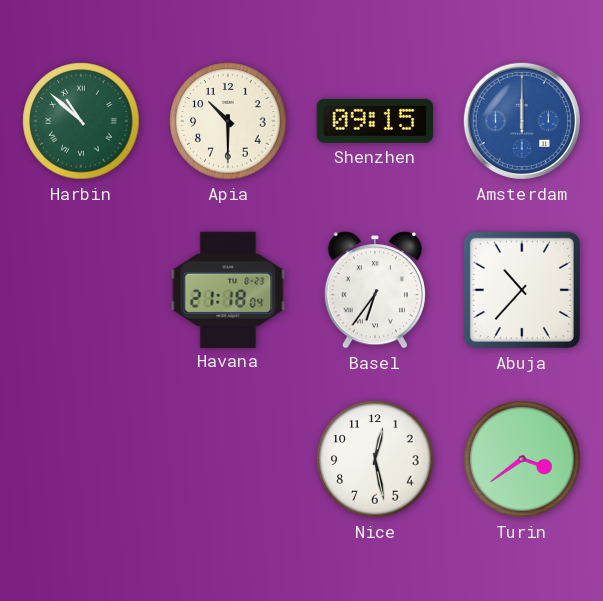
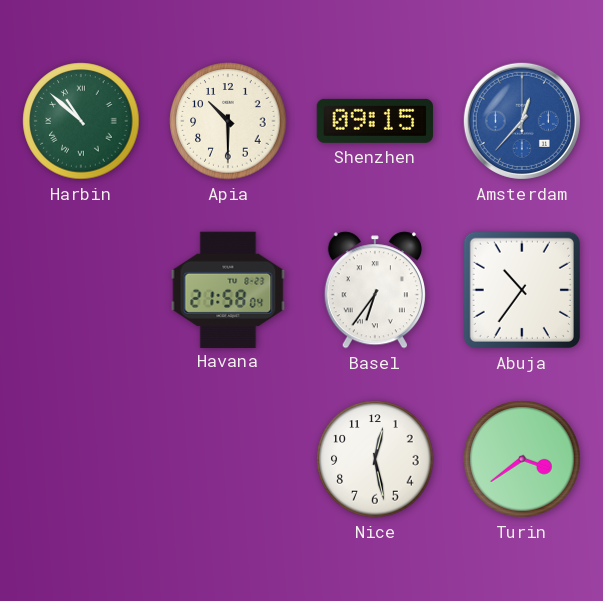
Amsterdam: 12:00 -> 12:37
Havana: 21:18 -> 21:58
Abuja: 10:37 -> 10:36
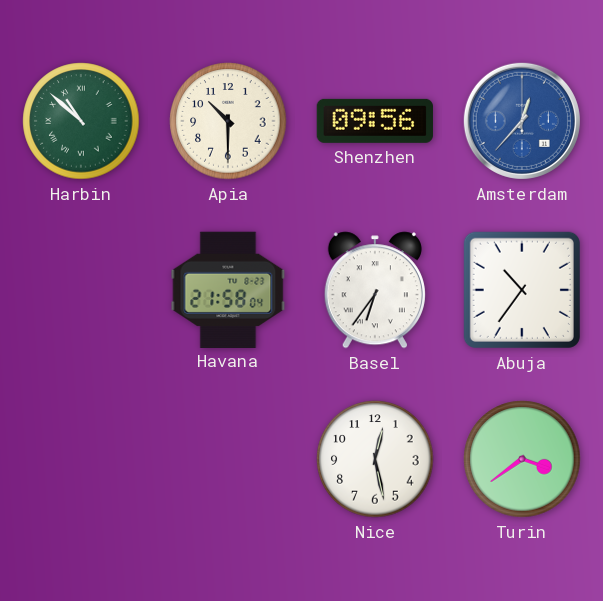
Shenzhen: 09:15 -> 09:56
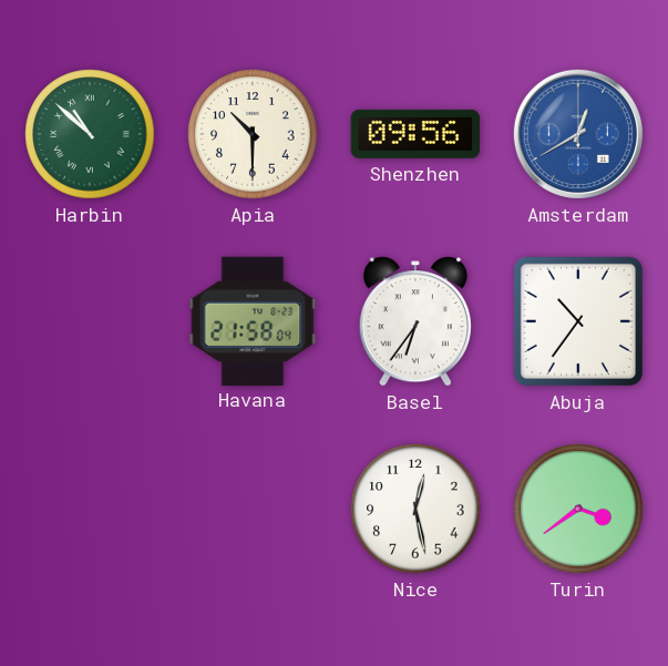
Amsterdam: 12:37 -> 12:40
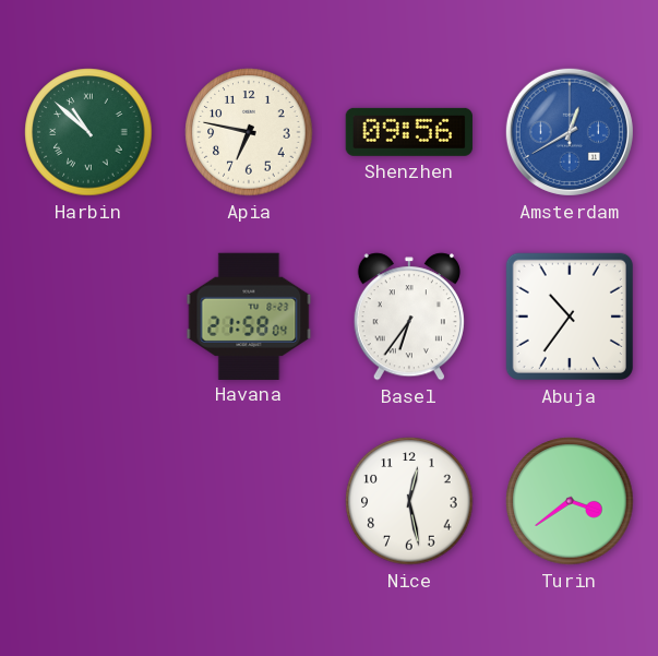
Apia: 10:30 -> 6:47
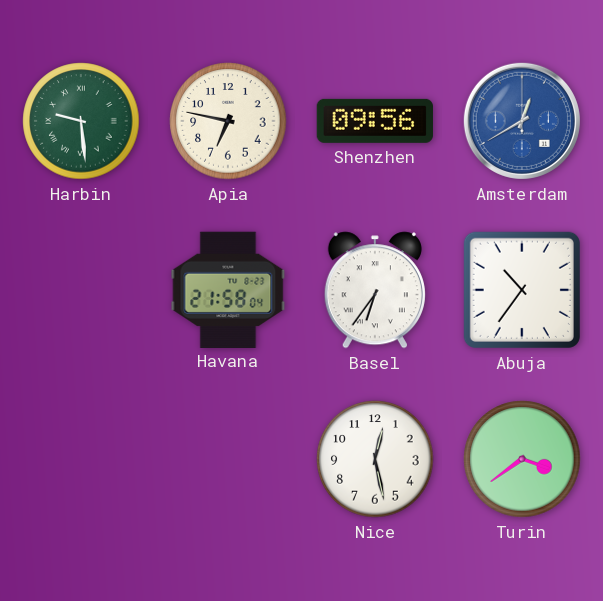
Harbin: 10:52 -> 9:29
